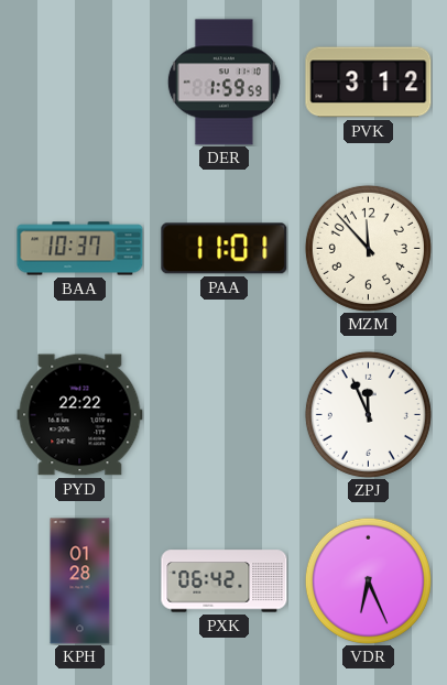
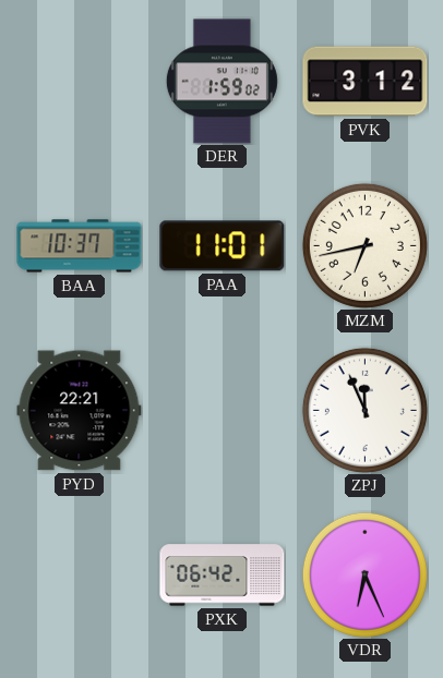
DER: 1:59:59 -> 1:59:02
MZM: 11:53 -> 6:43
PYD: 22:22 -> 22:21
KPH: 01:28 -> none
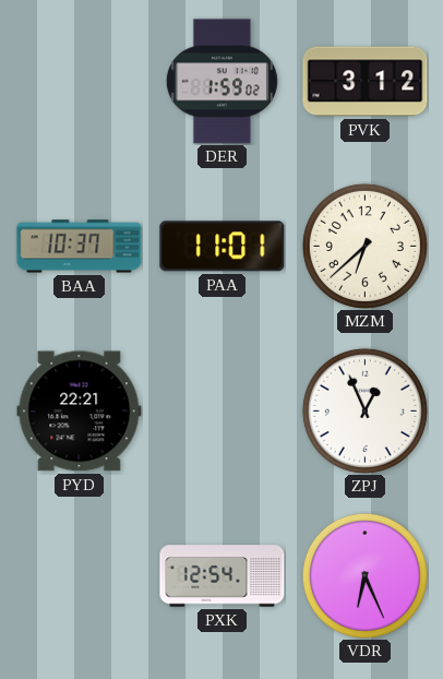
MZM: 6:43 -> 6:38
ZPJ: 11:56 -> 12:56
PXK: 06:42 -> 12:54
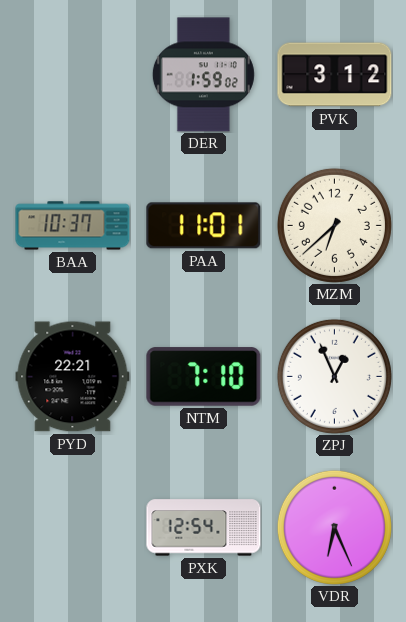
NTM: none -> 7:10
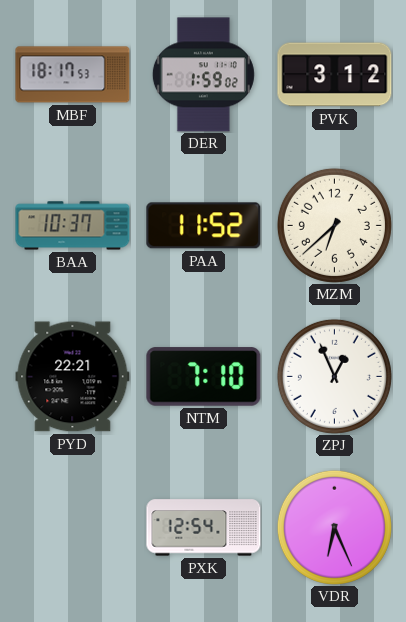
MBF: none -> 18:17
PAA: 11:01 -> 11:52
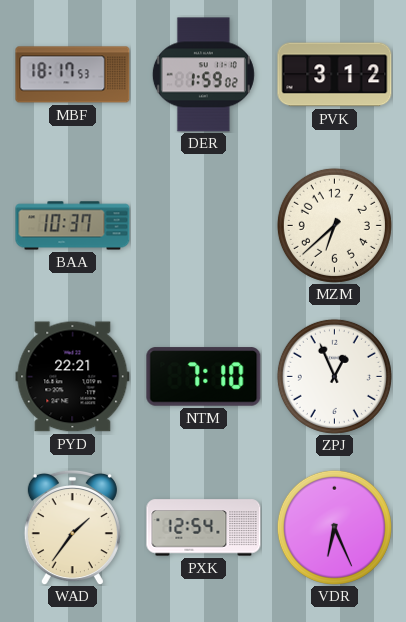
PAA: 11:52 -> none
WAD: none -> 1:36
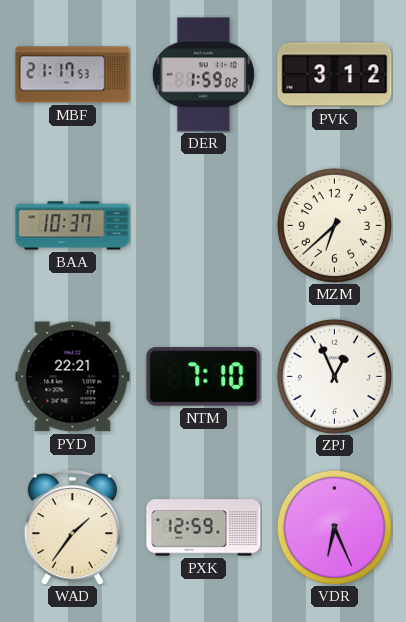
MBF: 18:17 -> 21:17
PXK: 12:54 -> 12:59
